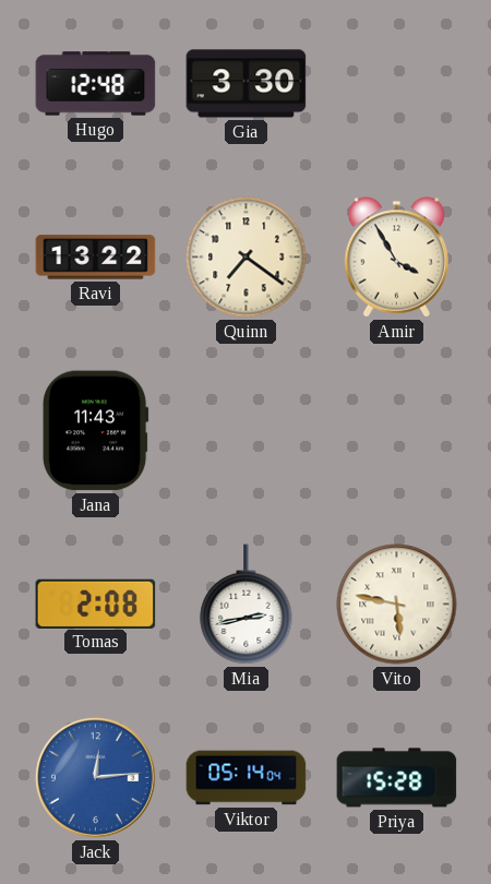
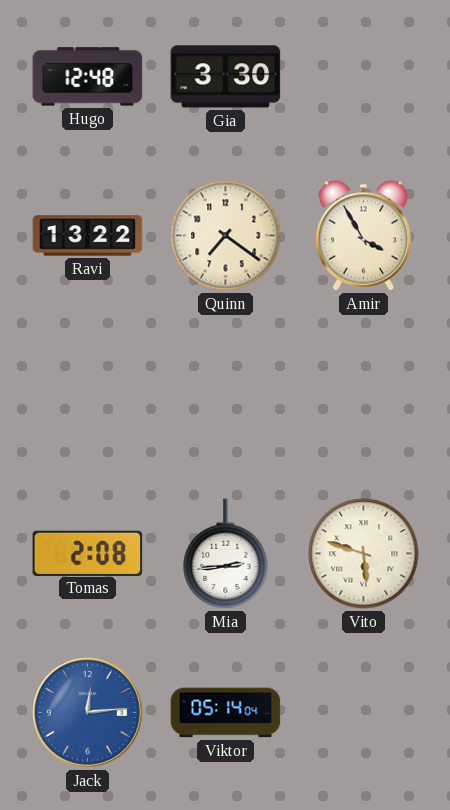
Jana: 11:43 -> none
Mia: 2:43 -> 2:44
Vito: 5:47 -> 5:48
Priya: 15:28 -> none
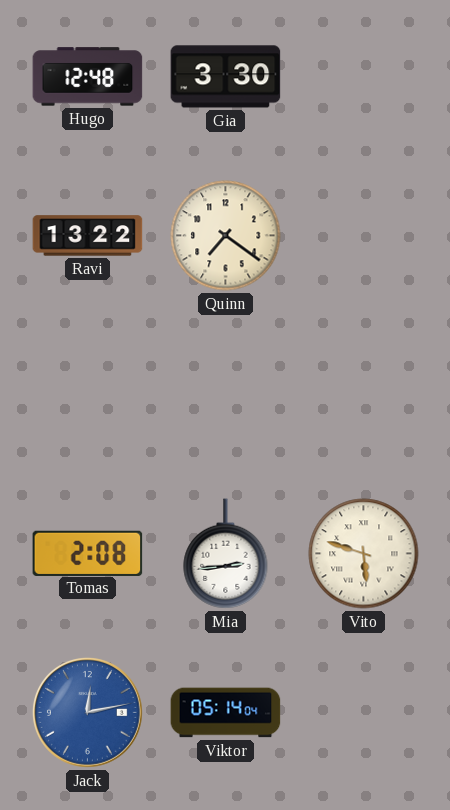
Amir: 3:55 -> none
Jack: 12:14 -> 12:13
